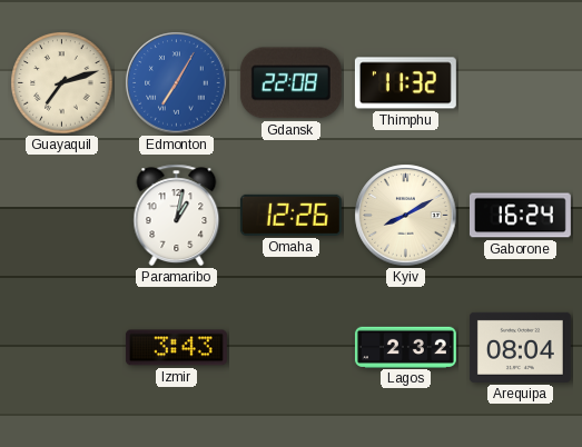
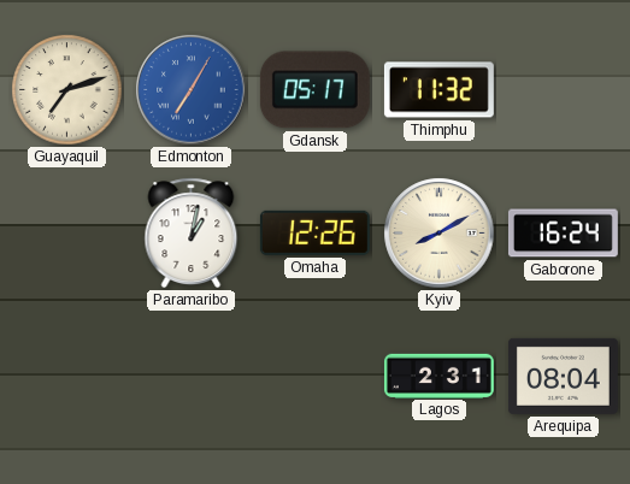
Gdansk: 22:08 -> 05:17
Izmir: 3:43 -> none
Lagos: 2:32 -> 2:31
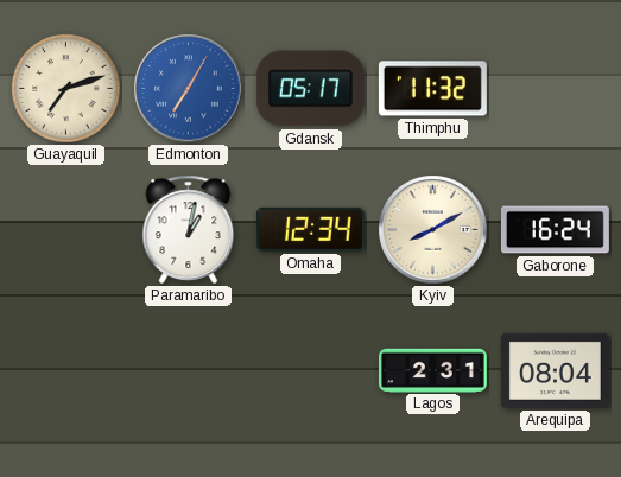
Omaha: 12:26 -> 12:34
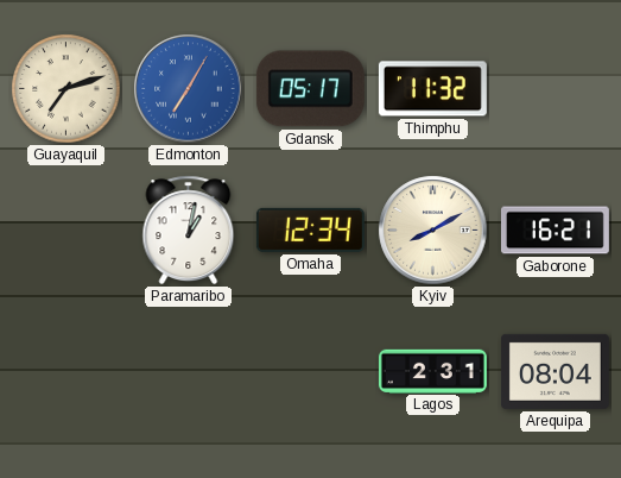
Gaborone: 16:24 -> 16:21
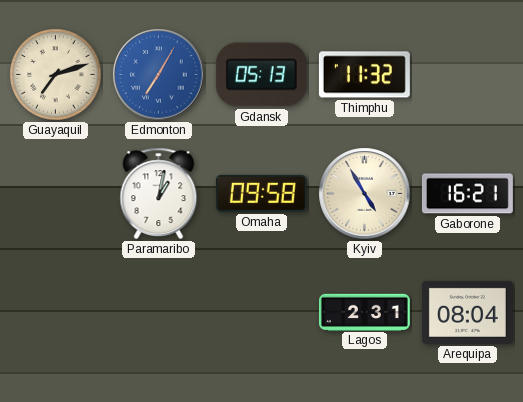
Gdansk: 05:17 -> 05:13
Omaha: 12:34 -> 09:58
Kyiv: 8:10 -> 4:55
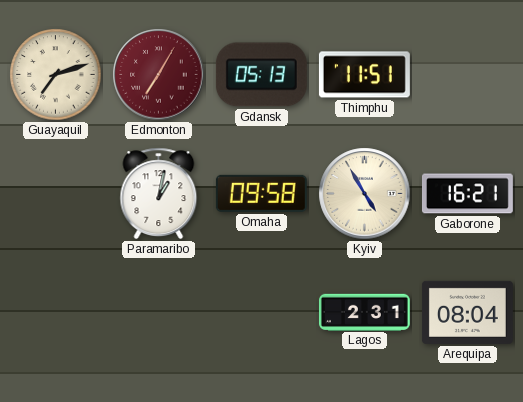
Edmonton dial: blue -> burgundy
Thimphu: 11:32 -> 11:51
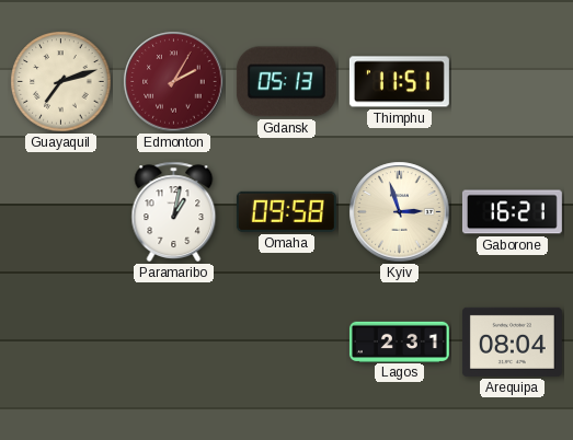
Edmonton: 7:05 -> 2:05
Kyiv: 4:55 -> 2:57
